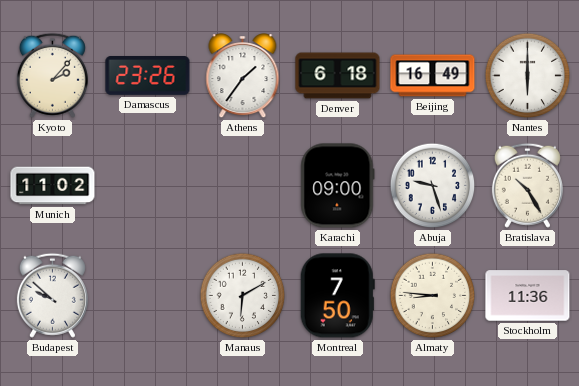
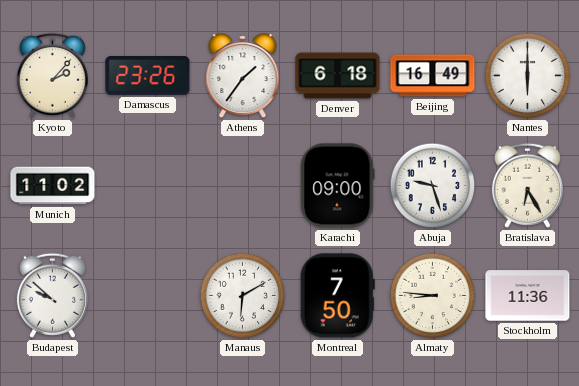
Bratislava: 10:25 -> 6:25
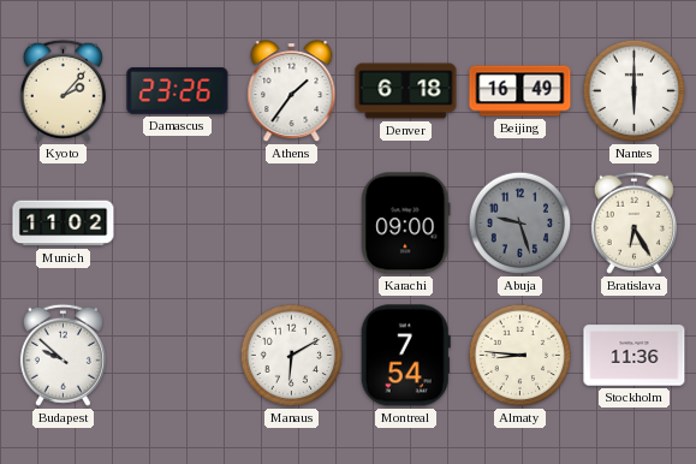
Abuja dial: white -> grey
Montreal: 7:50 -> 7:54
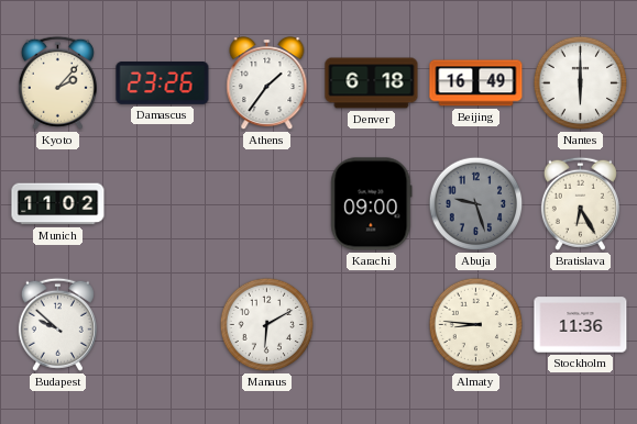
Montreal: 7:54 -> none
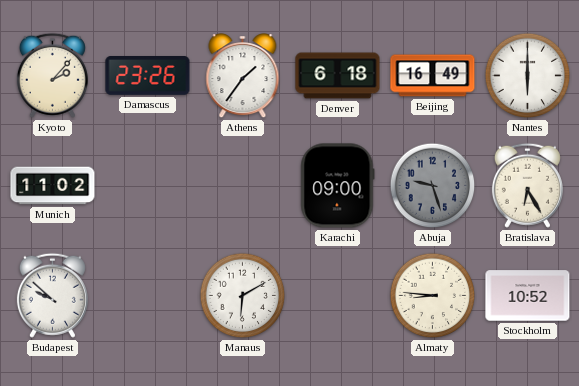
Stockholm: 11:36 -> 10:52
